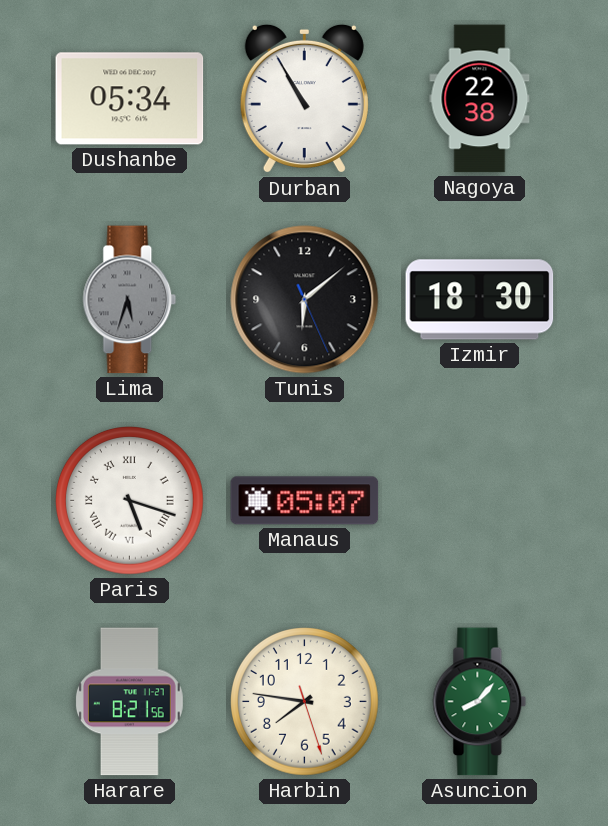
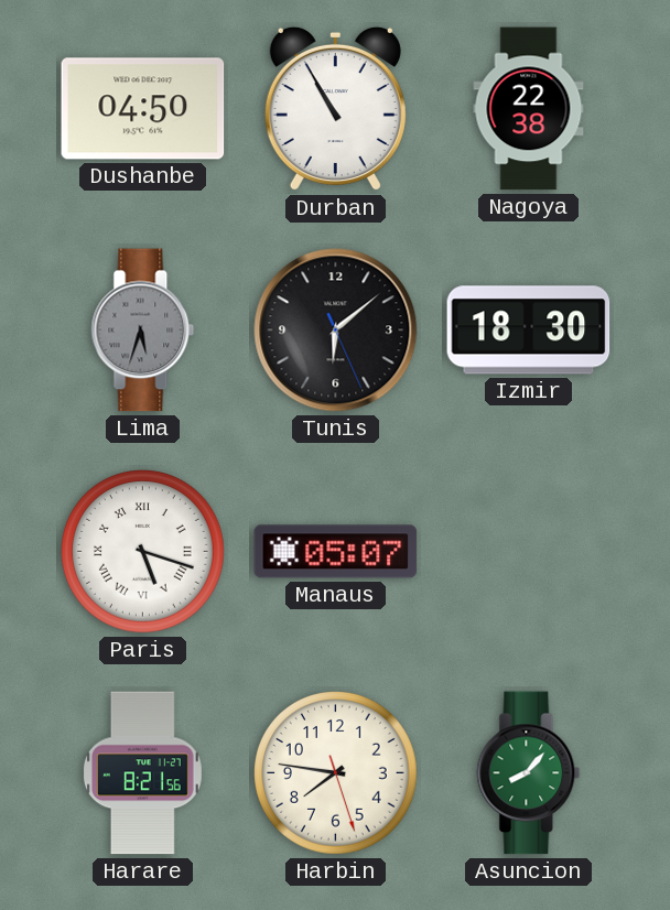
Dushanbe: 05:34 -> 04:50
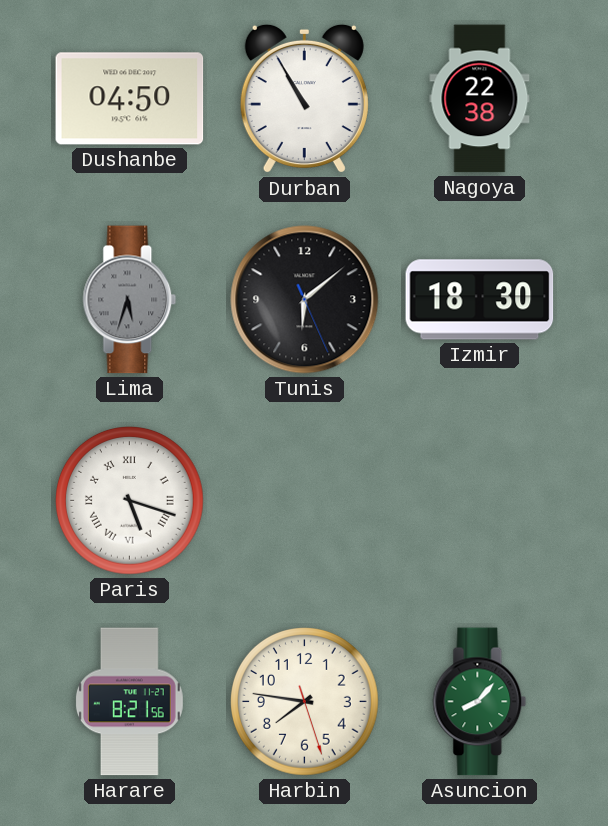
Manaus: 05:07 -> none
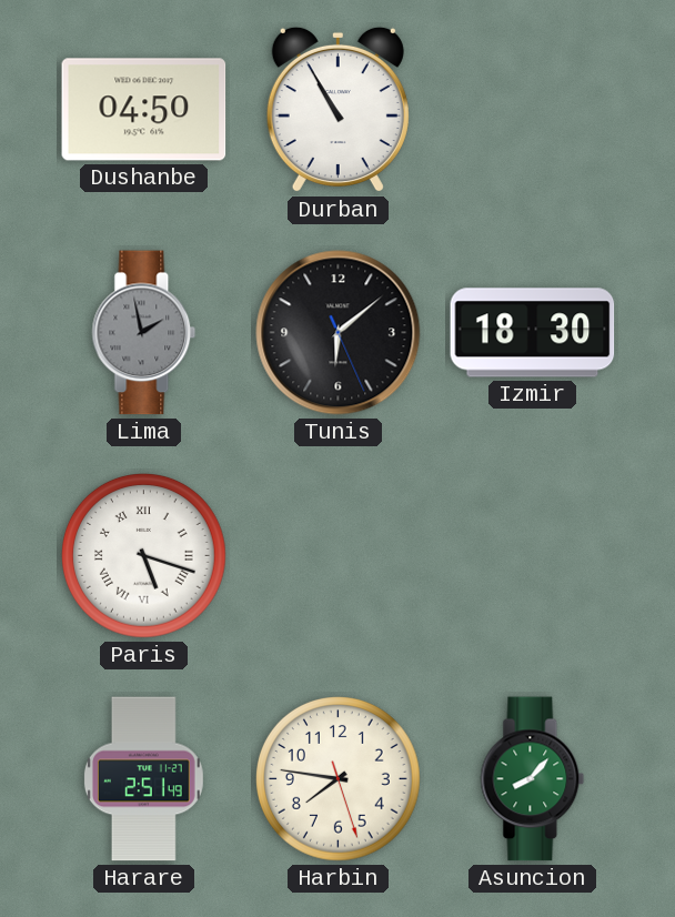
Nagoya: 22:38 -> none
Lima: 5:33 -> 1:58
Harare: 8:21 -> 2:51
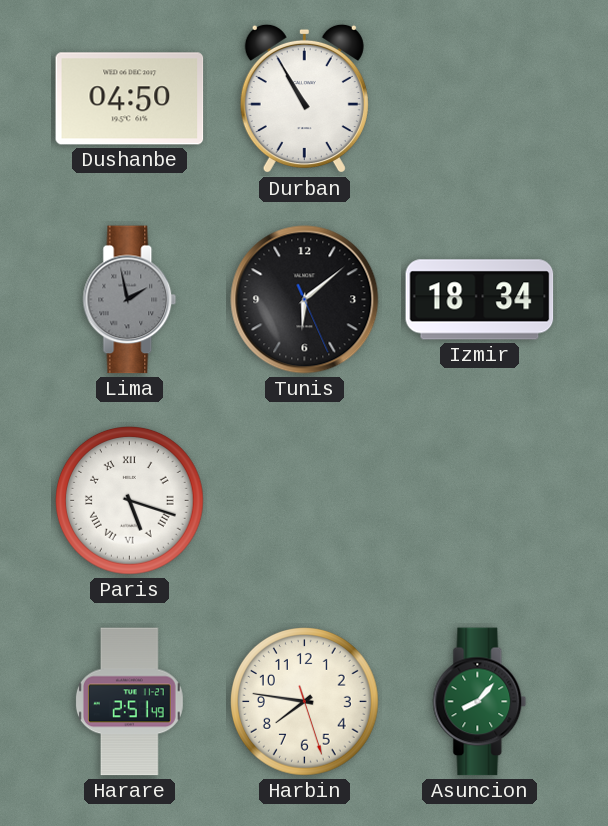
Izmir: 18:30 -> 18:34
